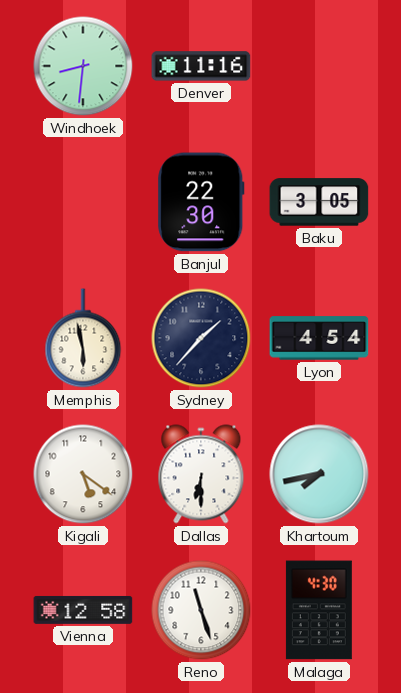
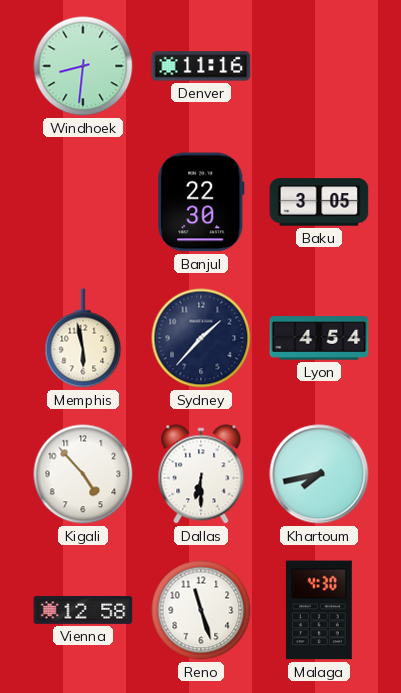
Kigali: 5:21 -> 4:53
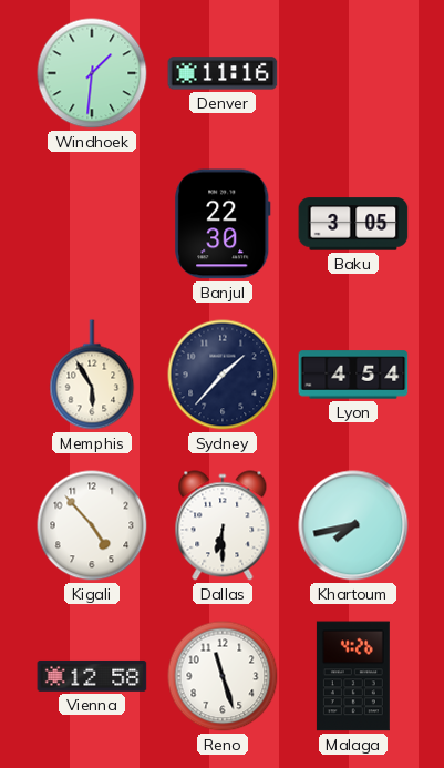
Windhoek: 8:31 -> 1:31
Memphis: 5:58 -> 5:55
Malaga: 4:30 -> 4:26
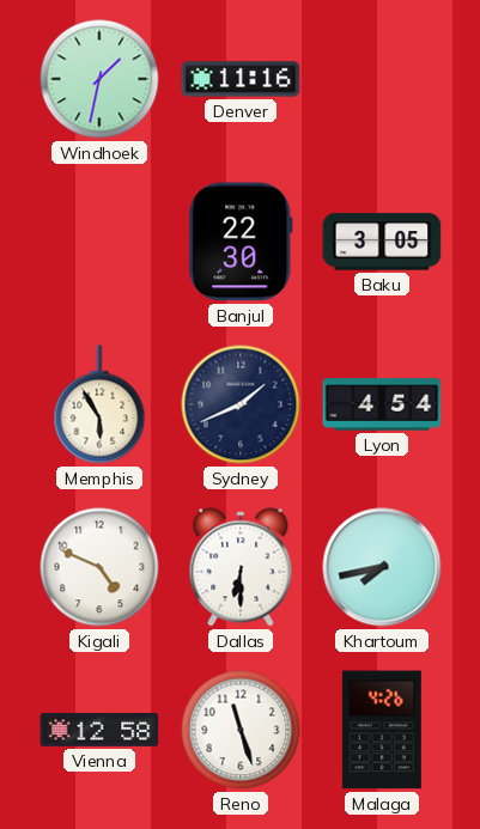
Windhoek: 1:31 -> 1:32
Sydney: 1:37 -> 1:41
Kigali: 4:53 -> 4:49
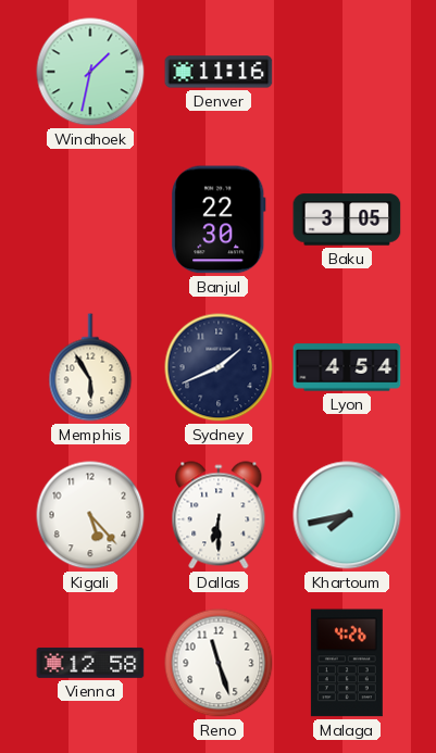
Kigali: 4:49 -> 5:23
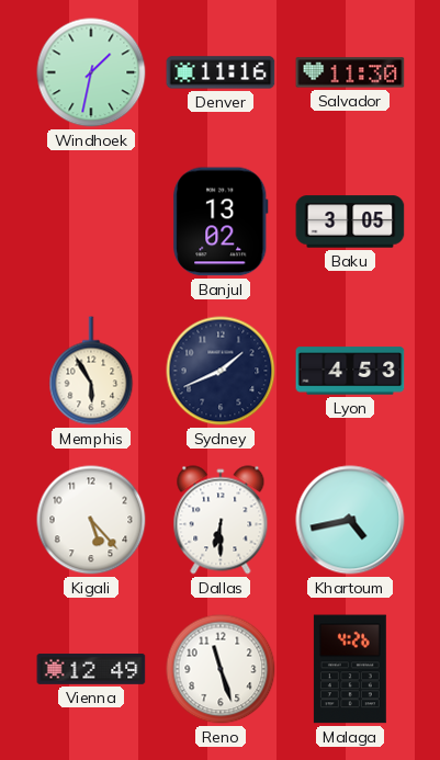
Salvador: none -> 11:30
Banjul: 22:30 -> 13:02
Lyon: 4:54 -> 4:53
Khartoum: 7:43 -> 4:43
Vienna: 12:58 -> 12:49
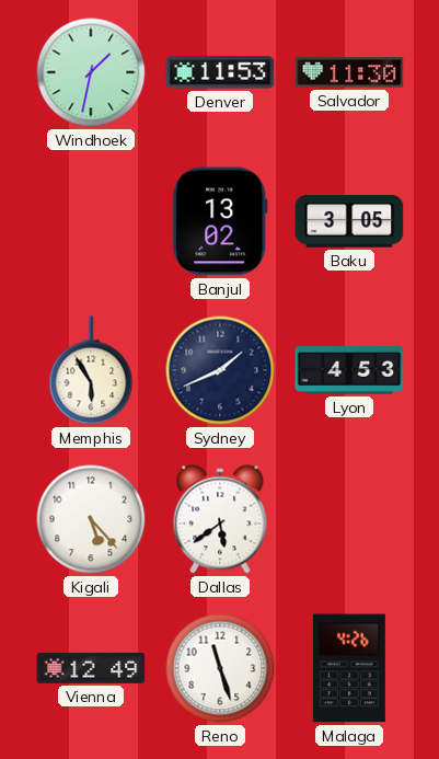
Denver: 11:16 -> 11:53
Dallas: 6:30 -> 5:39
Khartoum: 4:43 -> none
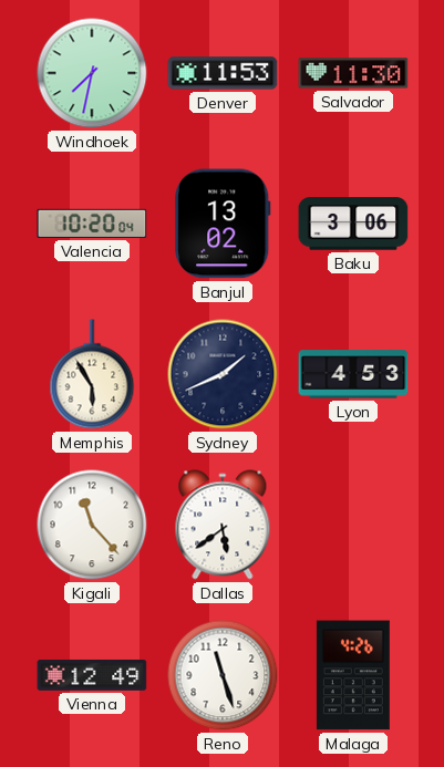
Windhoek: 1:32 -> 7:32
Valencia: none -> 10:20
Baku: 3:05 -> 3:06
Kigali: 5:23 -> 11:23
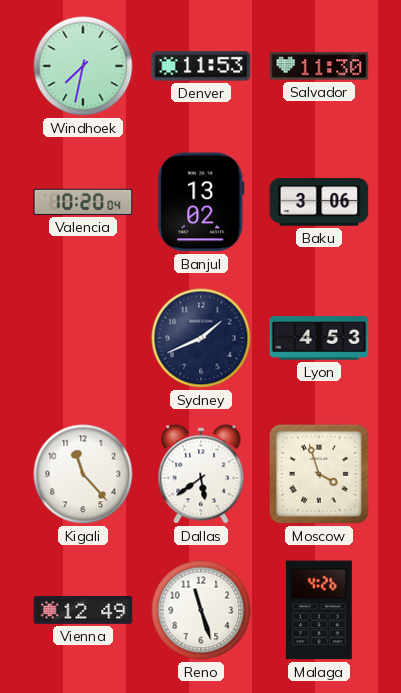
Memphis: 5:55 -> none
Moscow: none -> 3:57
